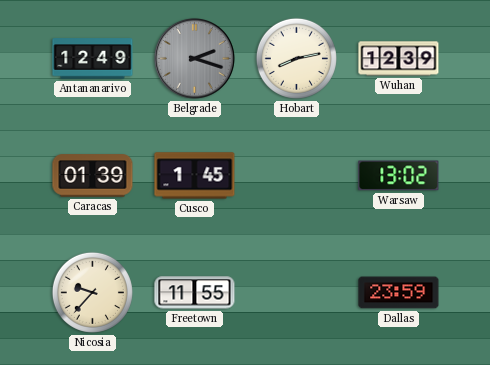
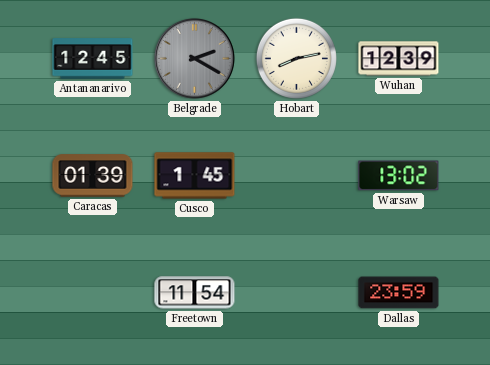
Antananarivo: 12:49 -> 12:45
Belgrade: 2:18 -> 2:20
Nicosia: 9:37 -> none
Freetown: 11:55 -> 11:54
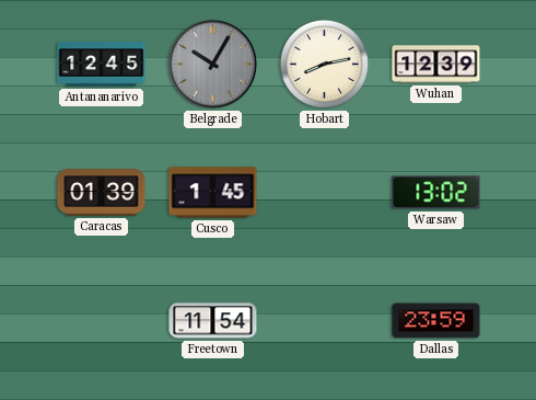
Belgrade: 2:20 -> 10:05
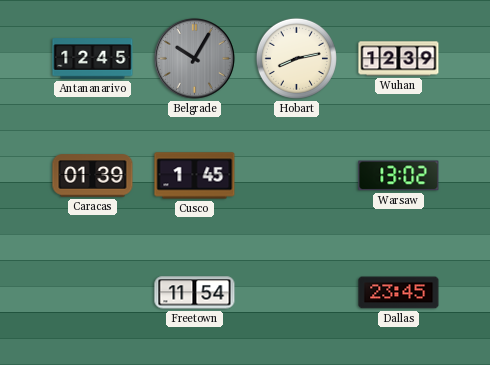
Dallas: 23:59 -> 23:45
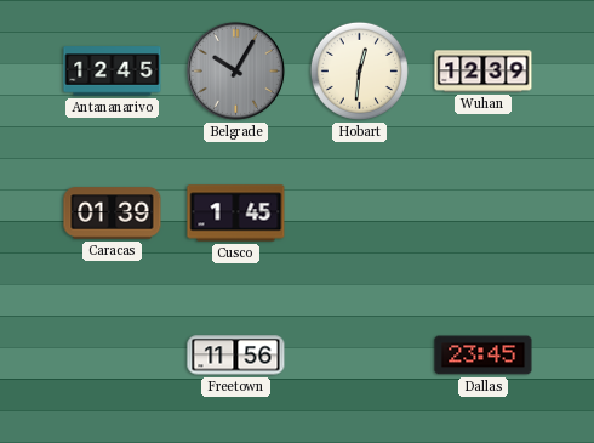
Hobart: 8:13 -> 12:31
Warsaw: 13:02 -> none
Freetown: 11:54 -> 11:56
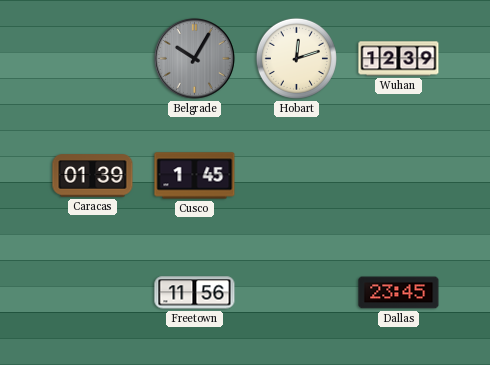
Antananarivo: 12:45 -> none
Hobart: 12:31 -> 12:12
